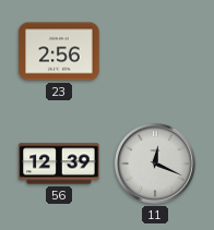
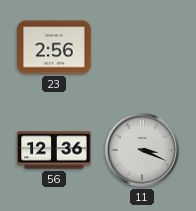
56: 12:39 -> 12:36
11: 12:19 -> 3:19
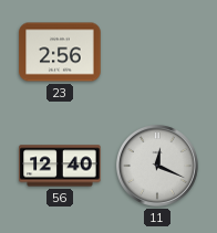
56: 12:36 -> 12:40
11: 3:19 -> 12:19
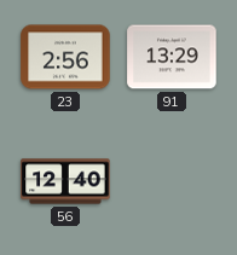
91: none -> 13:29
11: 12:19 -> none
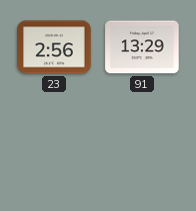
56: 12:40 -> none
